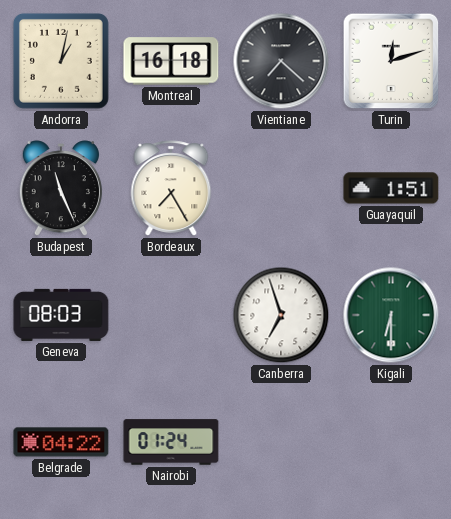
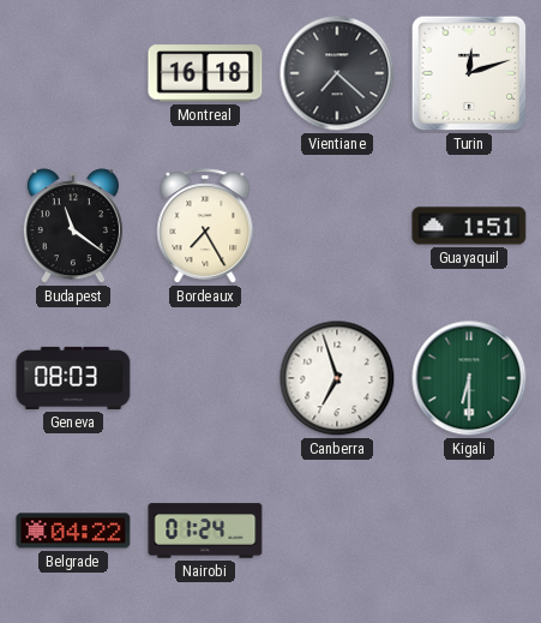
Andorra: 1:02 -> none
Budapest: 11:26 -> 11:21
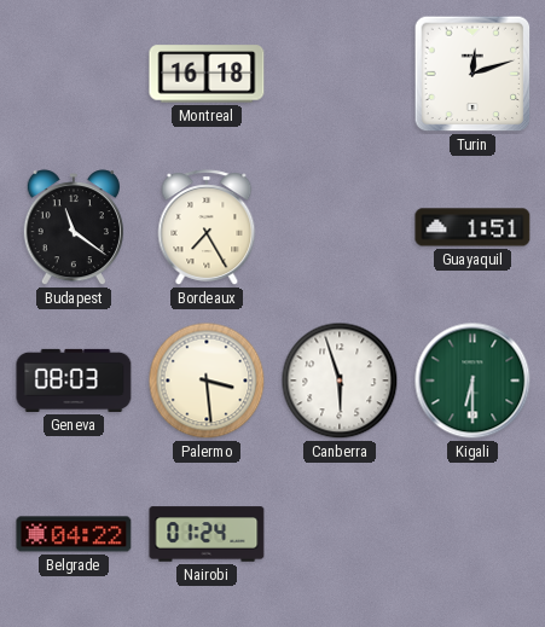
Vientiane: 7:22 -> none
Palermo: none -> 3:29
Canberra: 6:57 -> 5:57
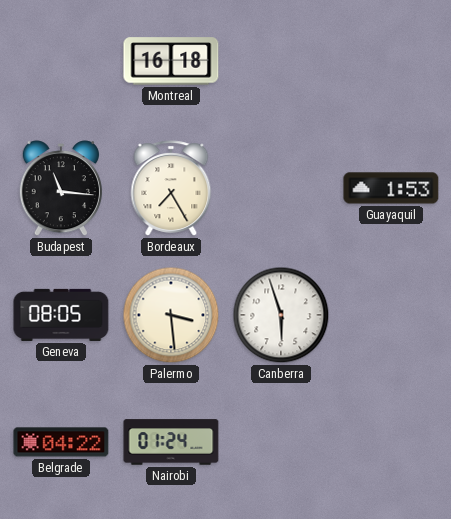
Turin: 12:12 -> none
Budapest: 11:21 -> 11:16
Guayaquil: 1:51 -> 1:53
Geneva: 08:03 -> 08:05
Kigali: 6:30 -> none
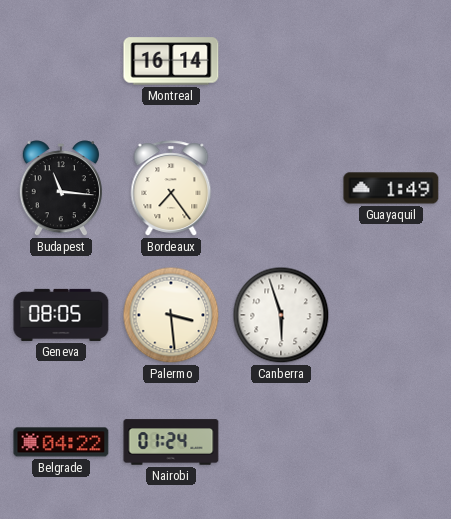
Montreal: 16:18 -> 16:14
Bordeaux: 7:25 -> 7:24
Guayaquil: 1:53 -> 1:49
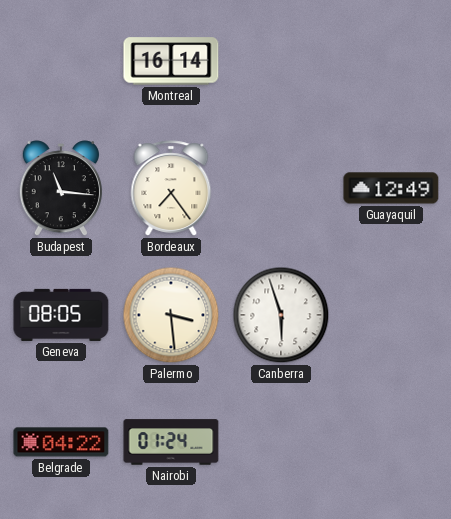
Guayaquil: 1:49 -> 12:49
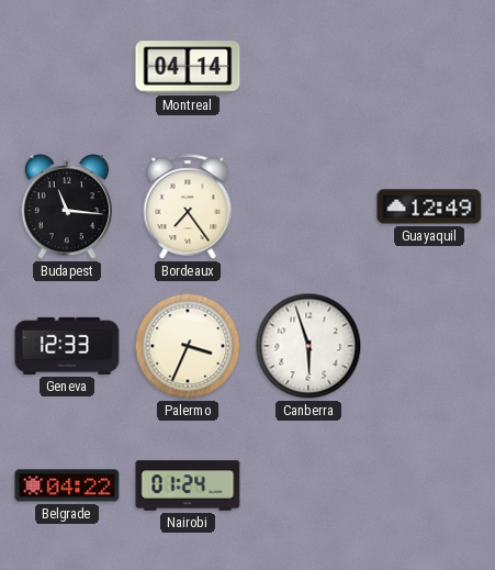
Montreal: 16:14 -> 04:14
Geneva: 08:05 -> 12:33
Palermo: 3:29 -> 3:34
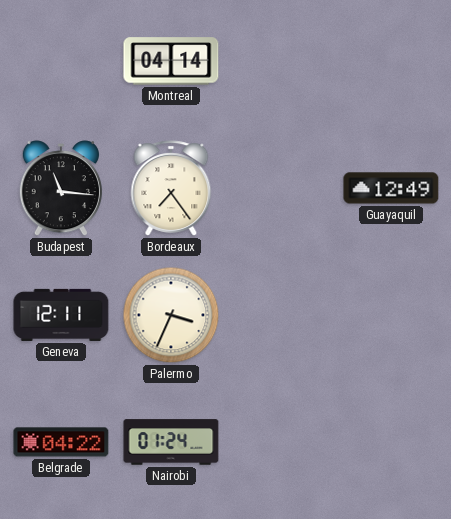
Geneva: 12:33 -> 12:11
Canberra: 5:57 -> none
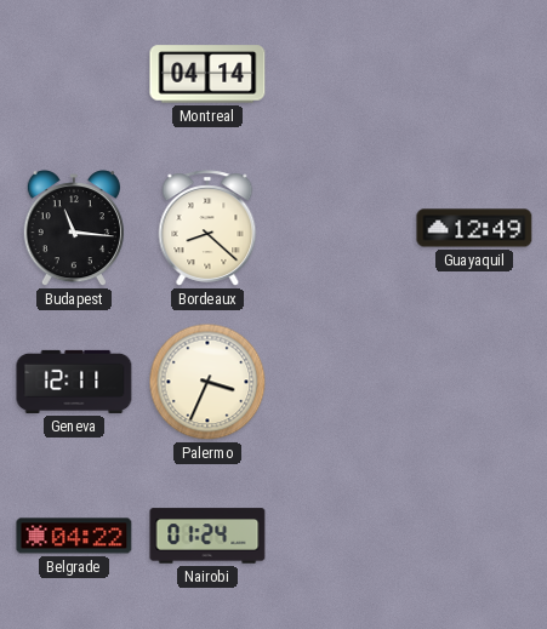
Bordeaux: 7:24 -> 8:22
